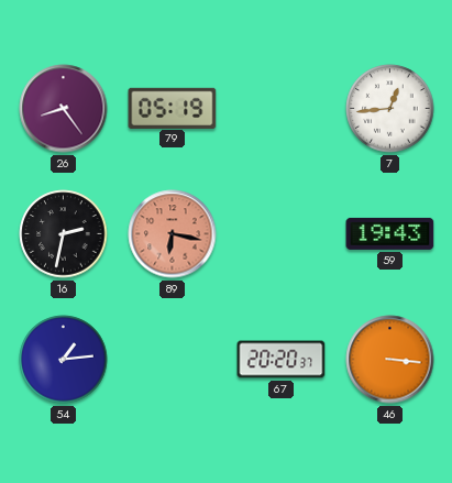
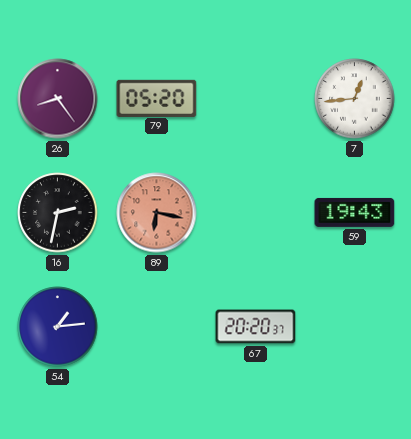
79: 05:19 -> 05:20
46: 3:16 -> none
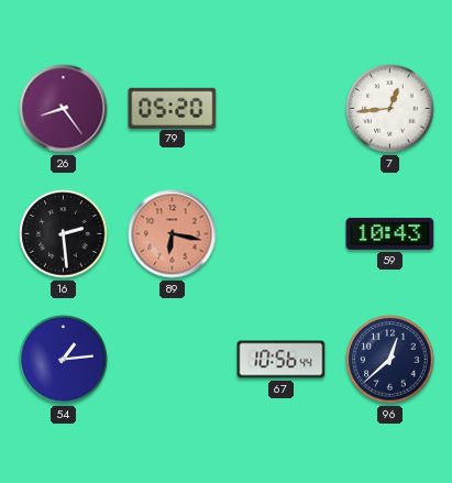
16: 2:32 -> 2:29
59: 19:43 -> 10:43
67: 20:20 -> 10:56
96: none -> 12:38
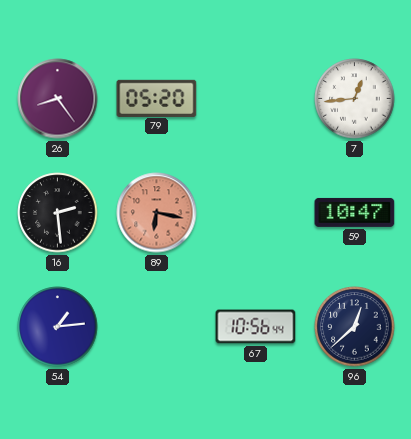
59: 10:43 -> 10:47
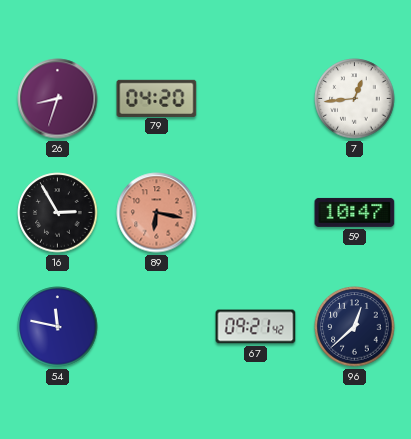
26: 8:24 -> 8:33
79: 05:20 -> 04:20
16: 2:29 -> 2:55
54: 1:14 -> 11:47
67: 10:56 -> 09:21
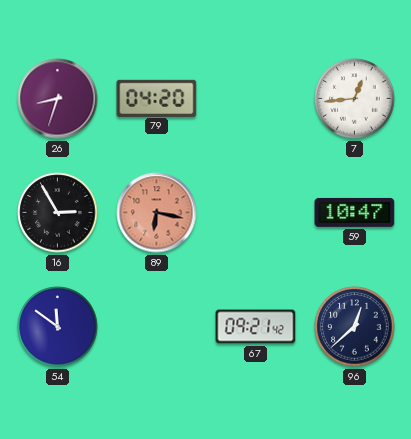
54: 11:47 -> 11:51
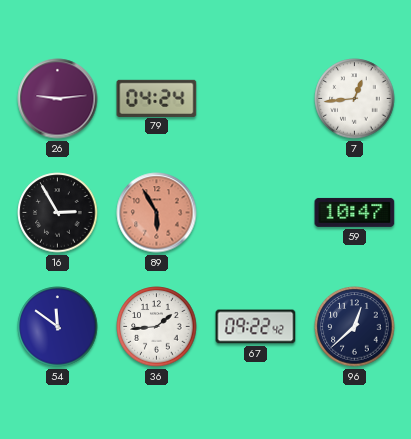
26: 8:33 -> 9:14
79: 04:20 -> 04:24
89: 6:17 -> 5:55
36: none -> 1:44
67: 09:21 -> 09:22
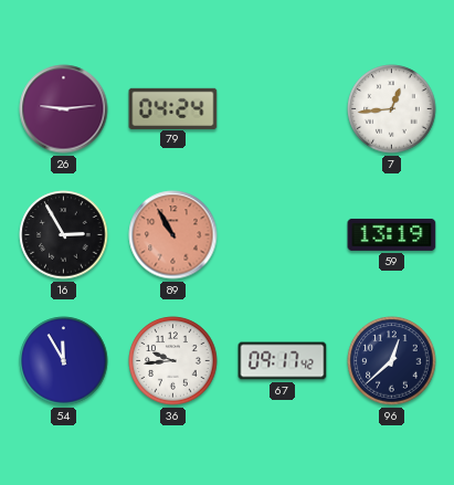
89: 5:55 -> 10:55
59: 10:47 -> 13:19
54: 11:51 -> 11:55
36: 1:44 -> 9:44
67: 09:22 -> 09:17
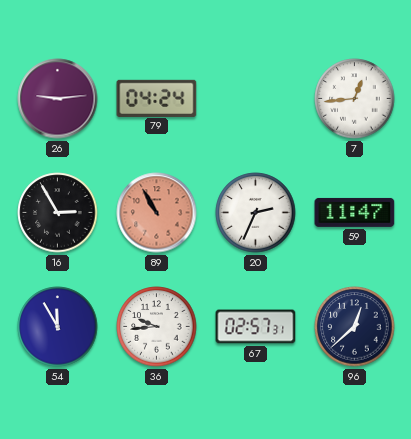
20: none -> 2:34
59: 13:19 -> 11:47
67: 09:17 -> 02:57
